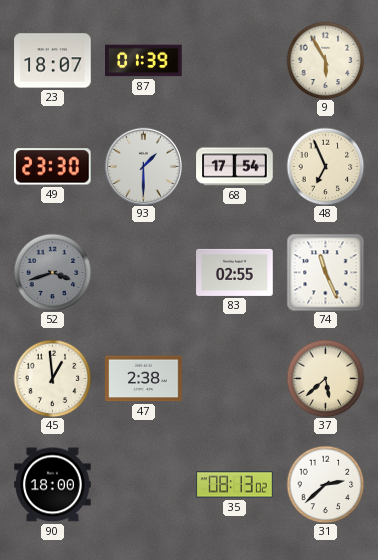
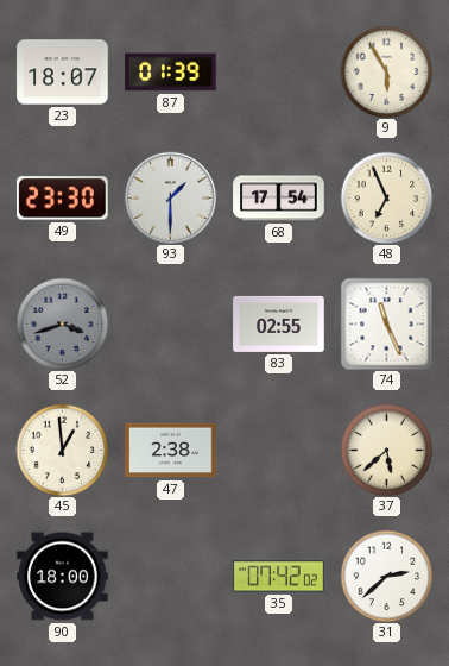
35: 08:13 -> 07:42
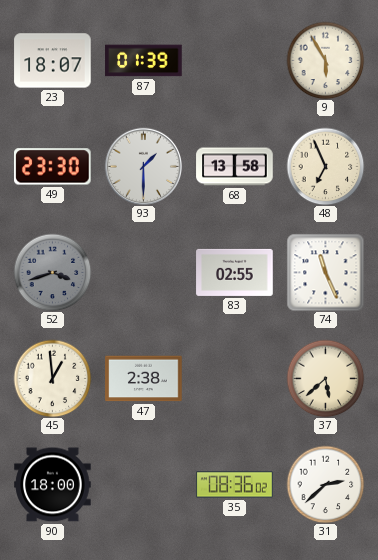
68: 17:54 -> 13:58
35: 07:42 -> 08:36
